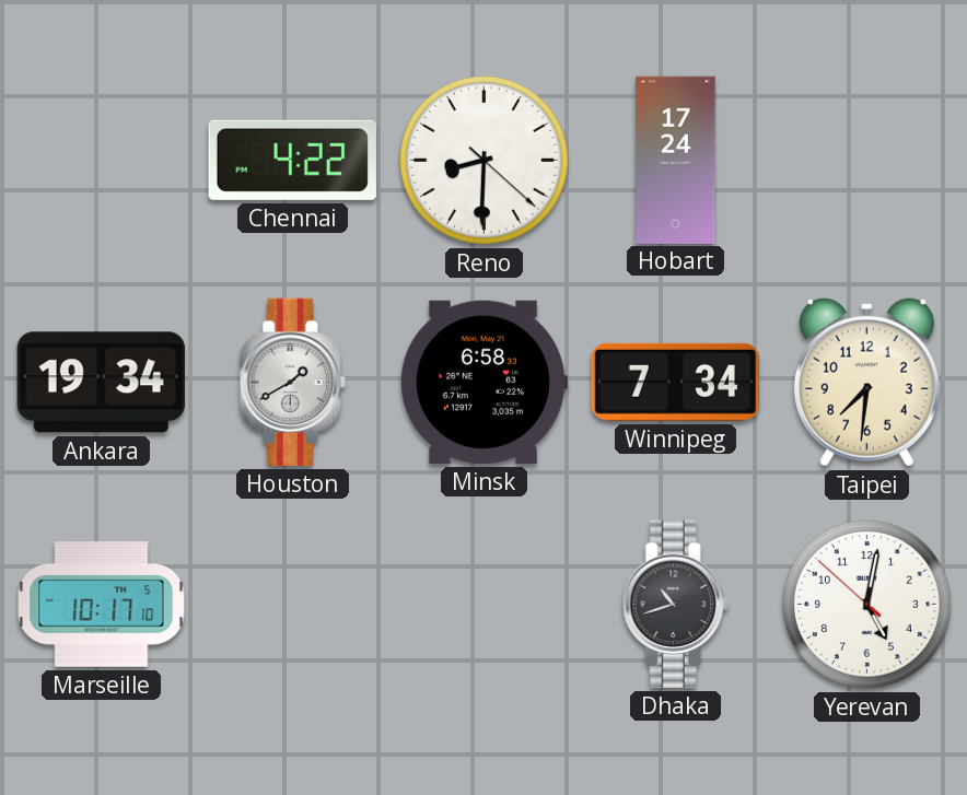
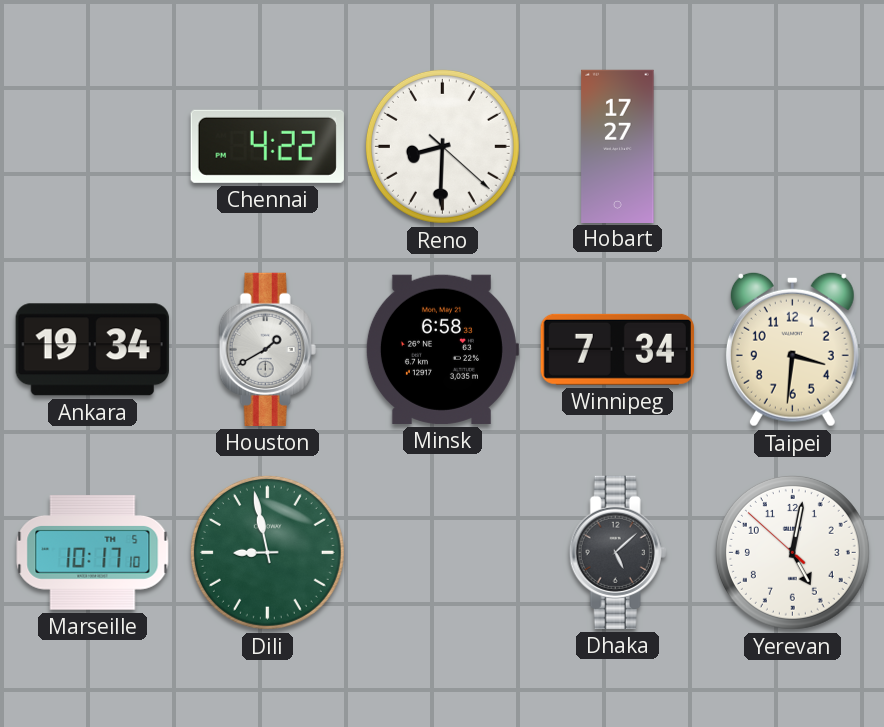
Hobart: 17:24 -> 17:27
Taipei: 7:31 -> 3:31
Dili: none -> 8:58
Dhaka: 10:42 -> 5:08
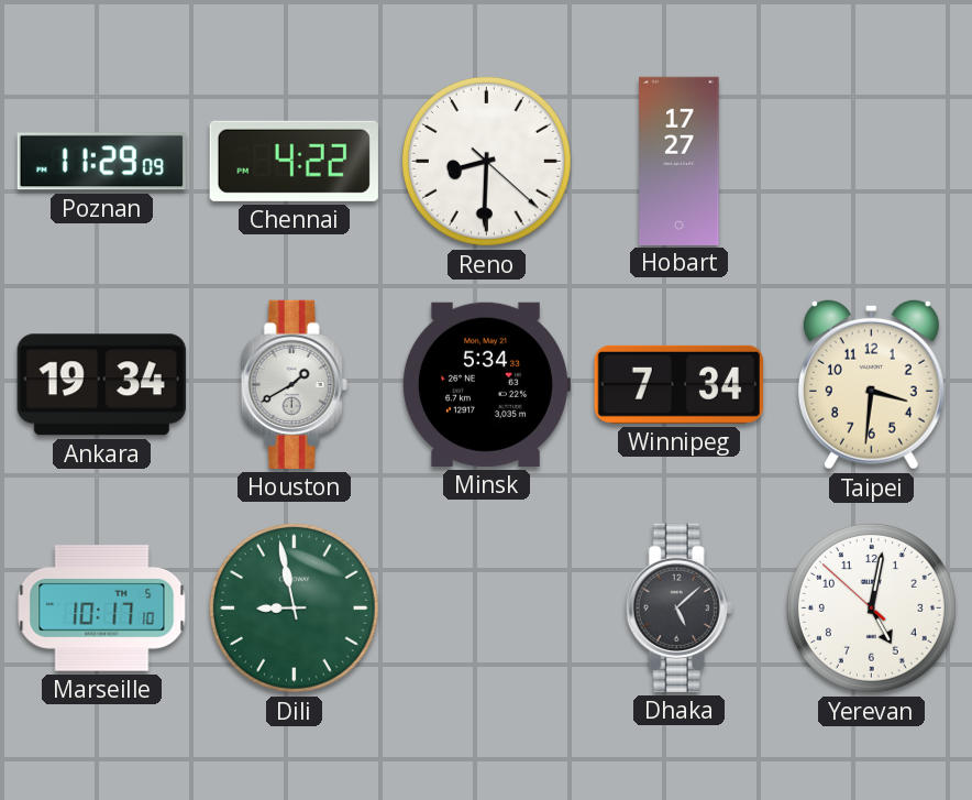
Poznan: none -> 11:29
Minsk: 6:58 -> 5:34
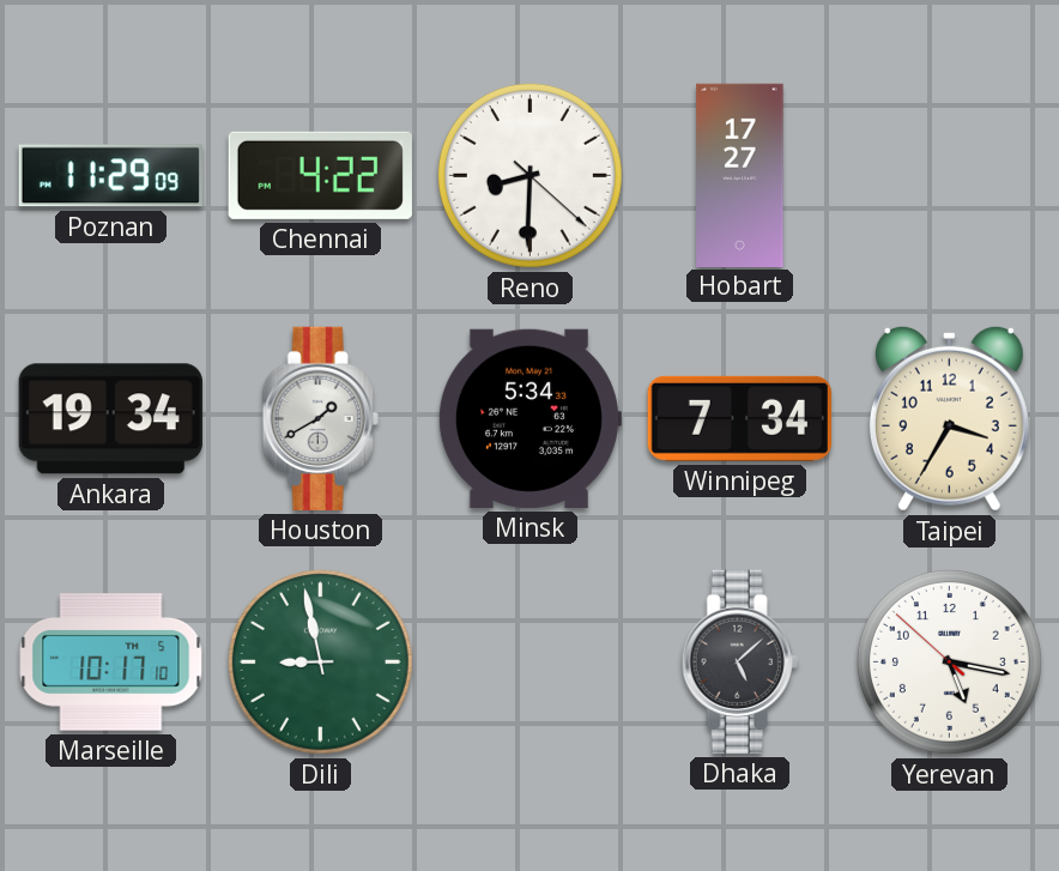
Taipei: 3:31 -> 3:35
Yerevan: 5:01 -> 5:16
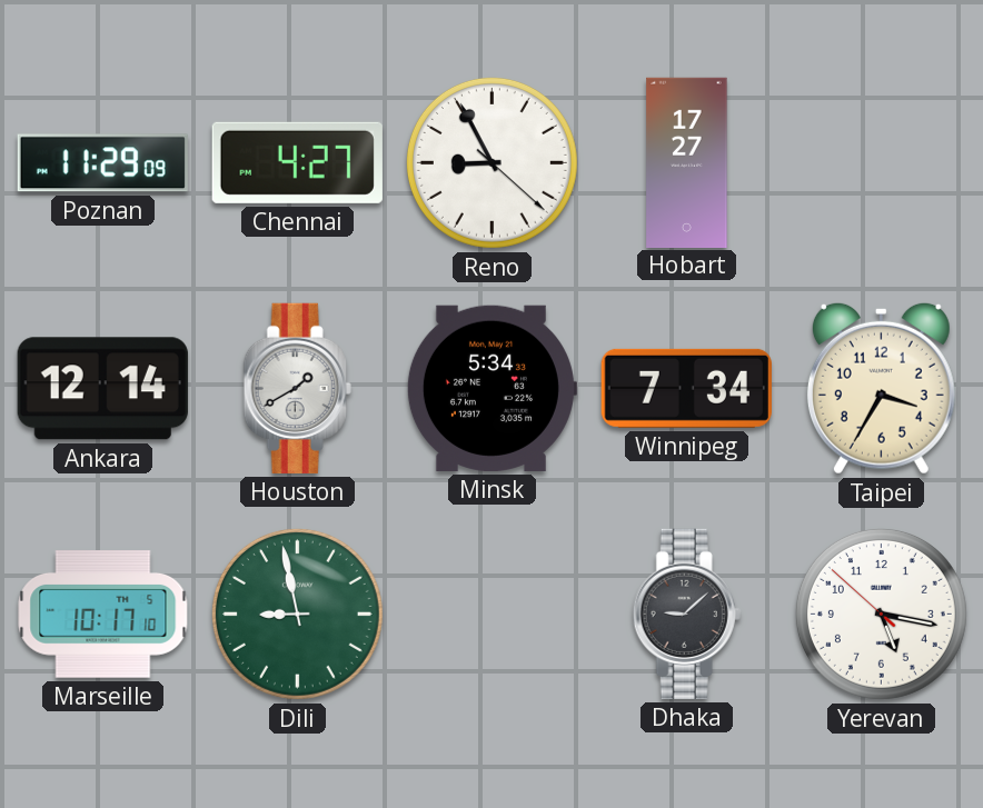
Chennai: 4:22 -> 4:27
Reno: 8:30 -> 8:55
Ankara: 19:34 -> 12:14
Dhaka: 5:08 -> 9:08
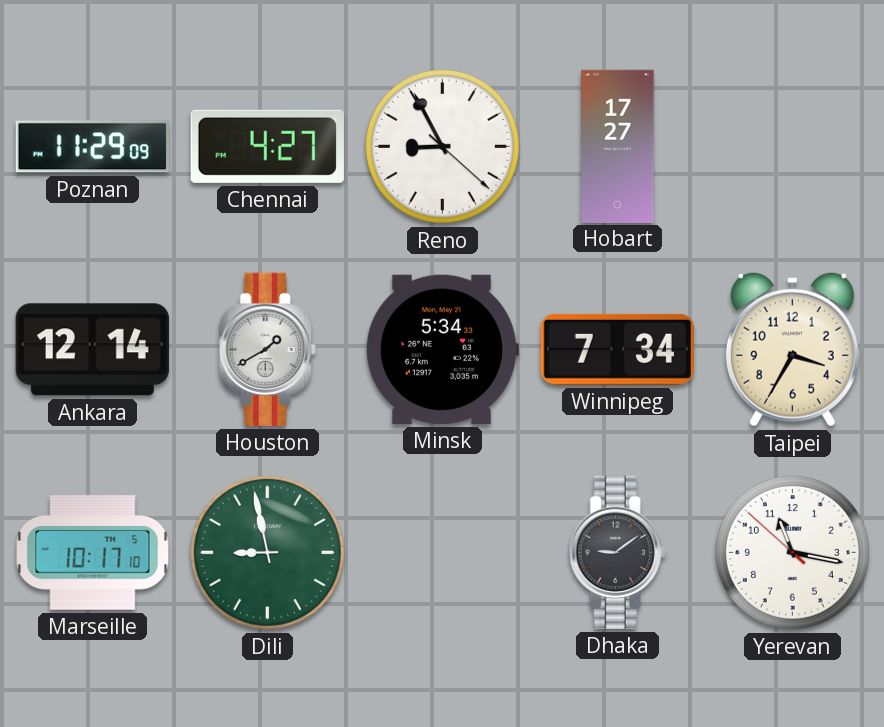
Dhaka: 9:08 -> 9:09
Yerevan: 5:16 -> 11:16
